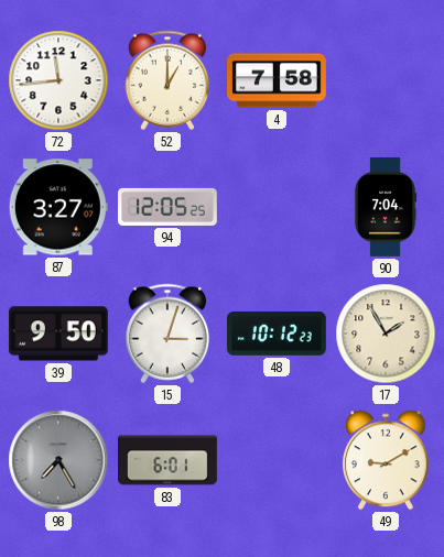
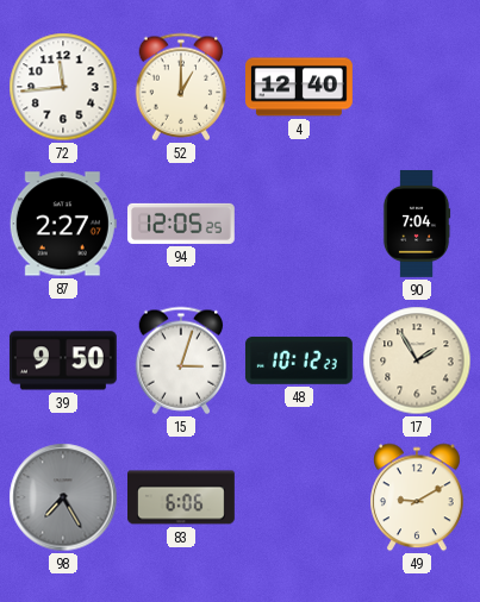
4: 7:58 -> 12:40
87: 3:27 -> 2:27
83: 6:01 -> 6:06
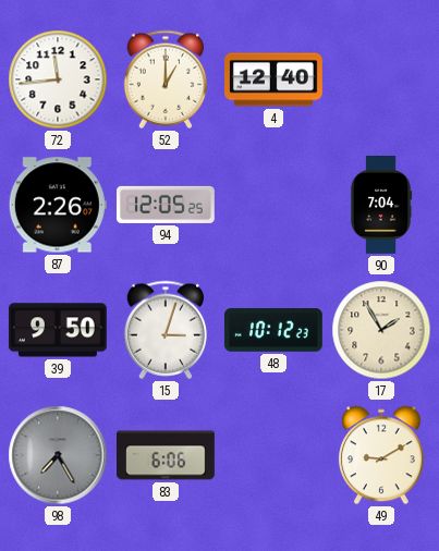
87: 2:27 -> 2:26
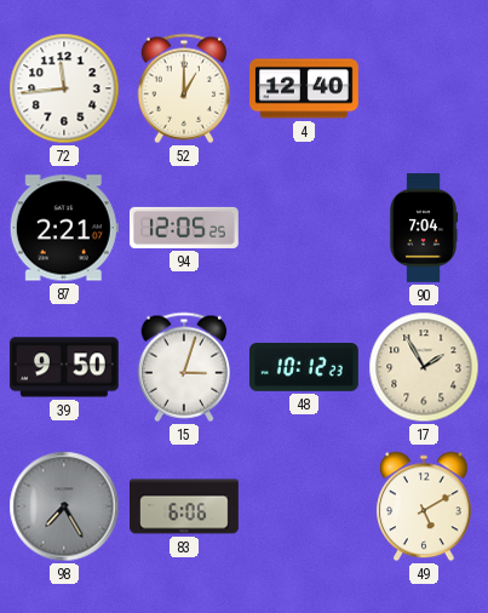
87: 2:26 -> 2:21
49: 9:10 -> 5:10
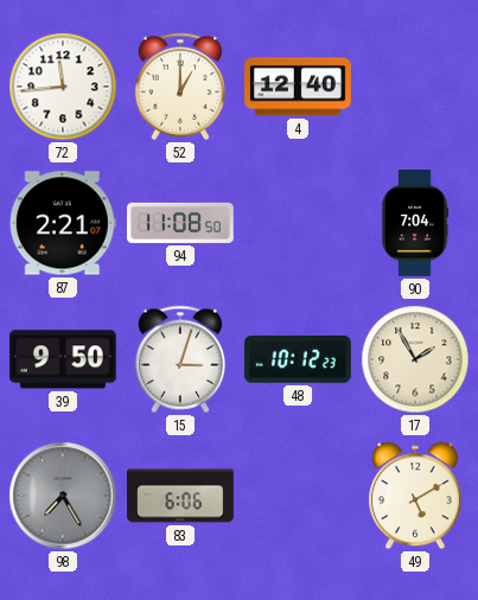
94: 12:05 -> 11:08
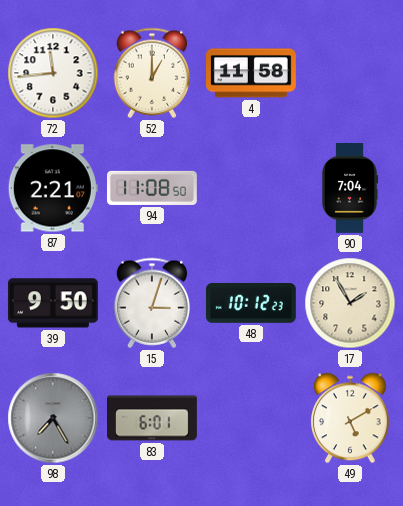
4: 12:40 -> 11:58
83: 6:06 -> 6:01
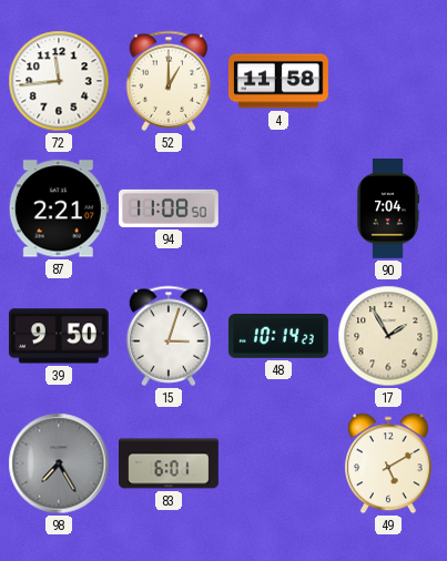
48: 10:12 -> 10:14
